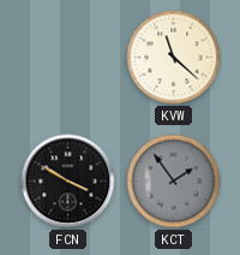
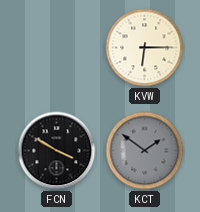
KVW: 11:22 -> 6:15
KCT: 1:54 -> 1:51
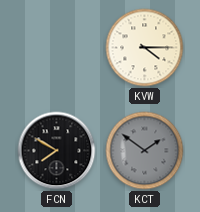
KVW: 6:15 -> 4:15
FCN: 3:50 -> 7:50
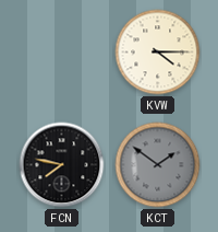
FCN: 7:50 -> 7:47
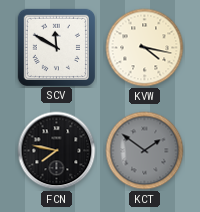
SCV: none -> 11:50
KVW: 4:15 -> 4:17
